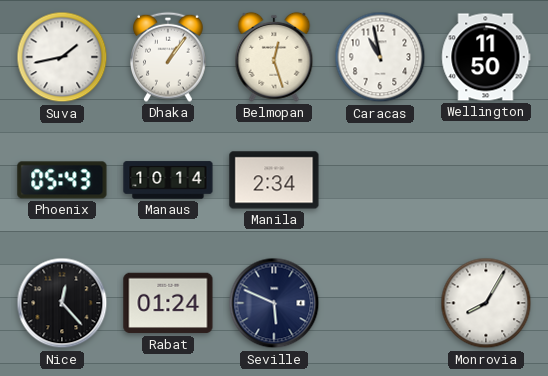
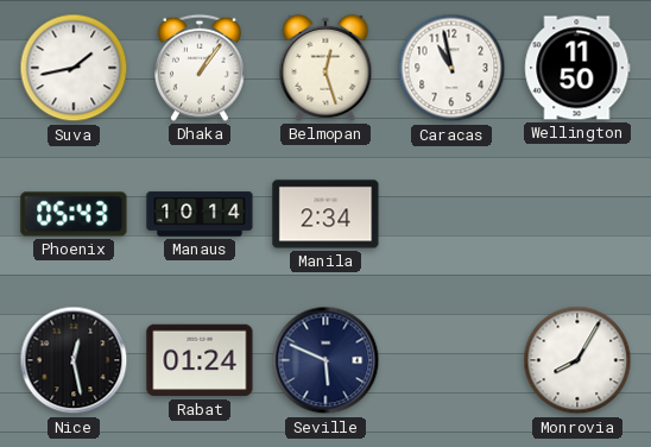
Nice: 12:23 -> 12:28
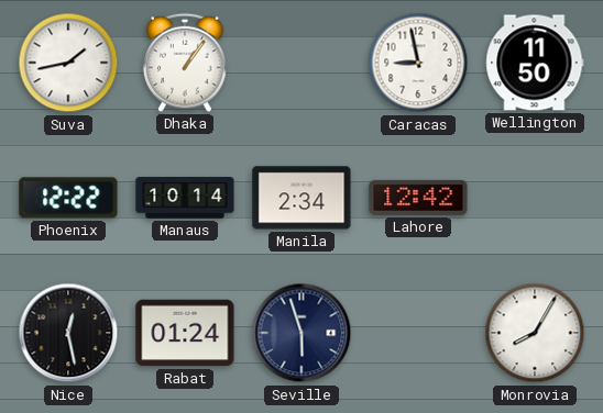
Belmopan: 12:27 -> none
Caracas: 10:58 -> 8:58
Phoenix: 05:43 -> 12:22
Lahore: none -> 12:42
Seville: 5:49 -> 5:57
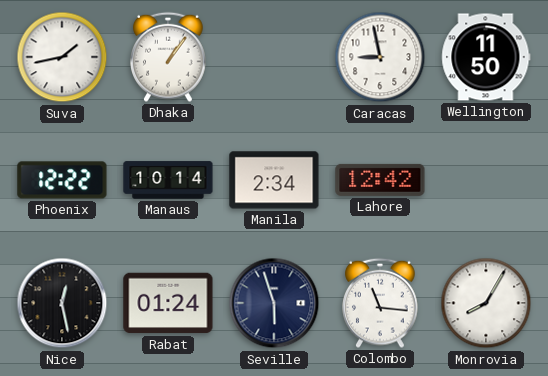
Colombo: none -> 11:16
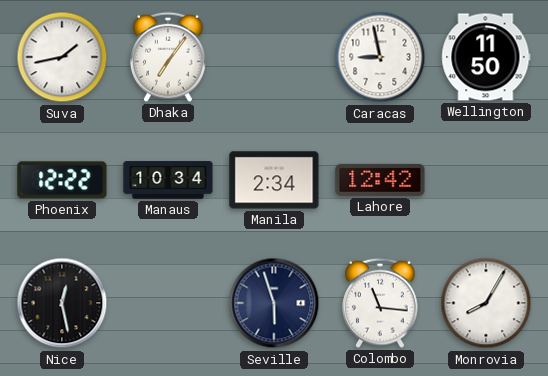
Dhaka: 1:06 -> 7:06
Manaus: 10:14 -> 10:34
Rabat: 01:24 -> none
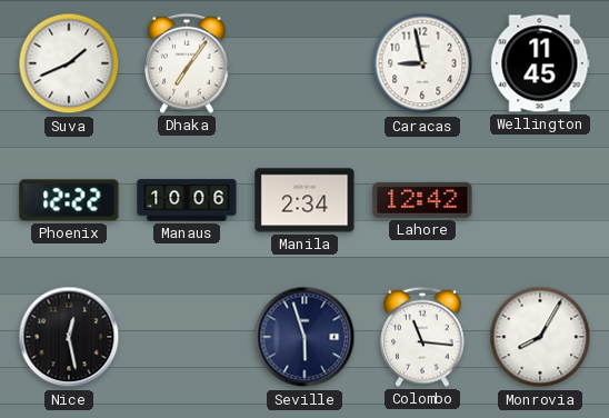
Suva: 1:43 -> 1:41
Wellington: 11:50 -> 11:45
Manaus: 10:34 -> 10:06
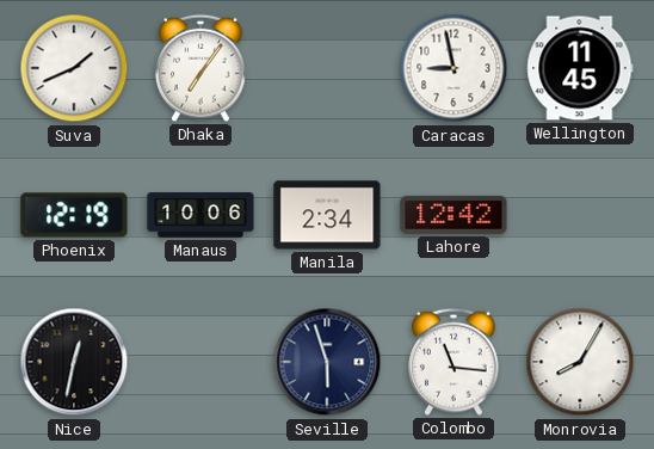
Phoenix: 12:22 -> 12:19
Nice: 12:28 -> 12:32
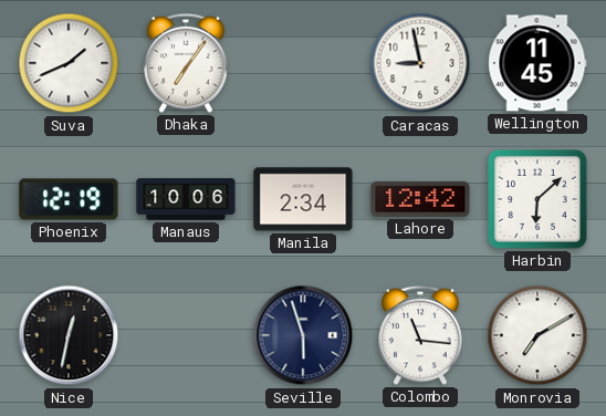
Harbin: none -> 6:08
Monrovia: 8:05 -> 7:10
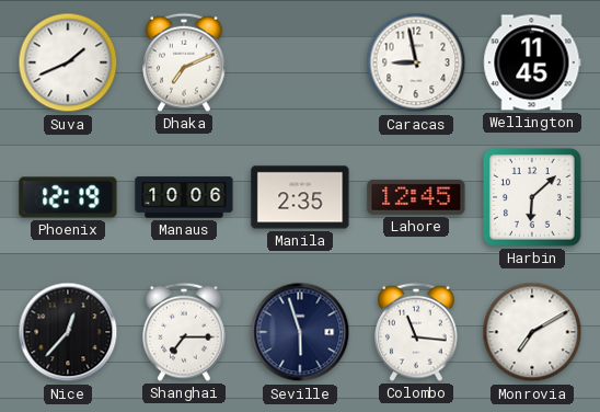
Dhaka: 7:06 -> 7:11
Manila: 2:34 -> 2:35
Lahore: 12:42 -> 12:45
Nice: 12:32 -> 12:37
Shanghai: none -> 7:15
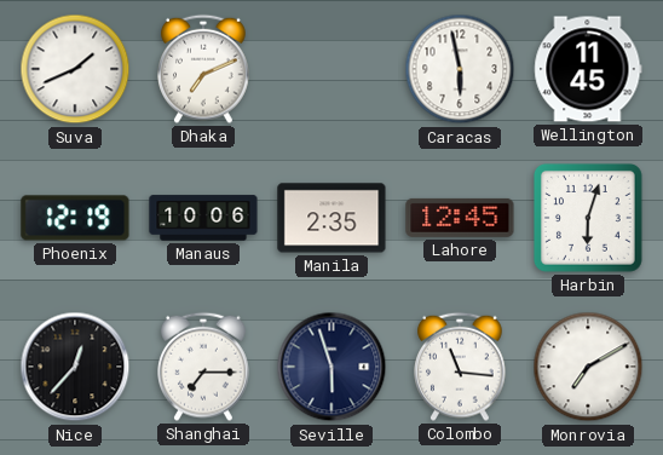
Caracas: 8:58 -> 5:58
Harbin: 6:08 -> 6:03
